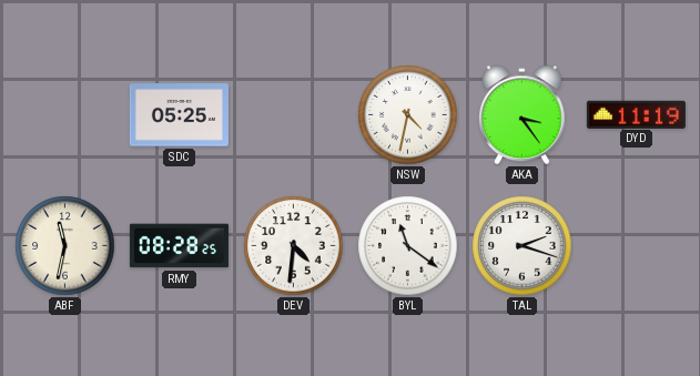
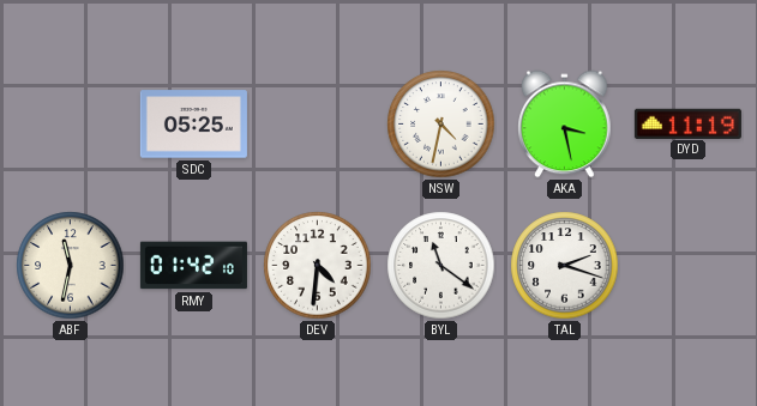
AKA: 3:24 -> 3:28
RMY: 08:28 -> 01:42
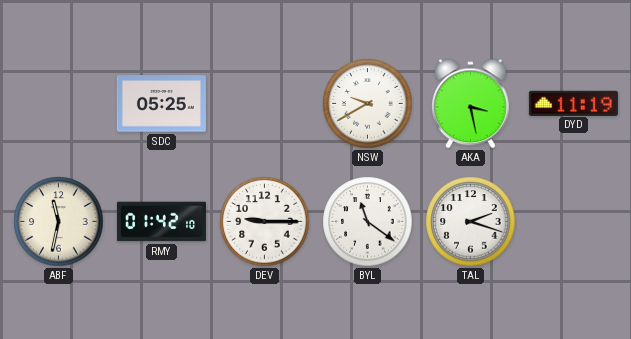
NSW: 4:32 -> 9:40
DEV: 4:31 -> 9:15
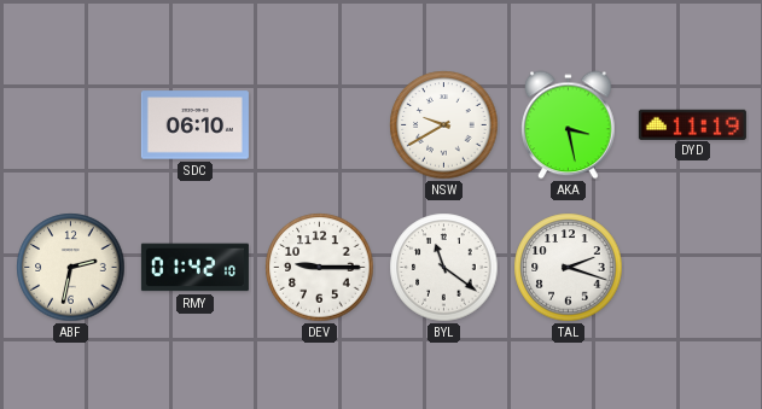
SDC: 05:25 -> 06:10
ABF: 11:32 -> 2:32
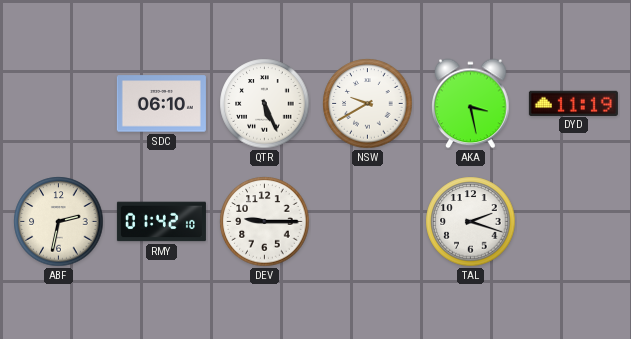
QTR: none -> 5:26
BYL: 11:21 -> none
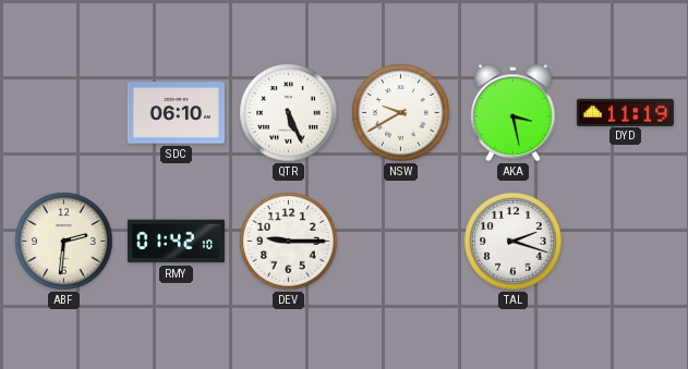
ABF: 2:32 -> 2:31
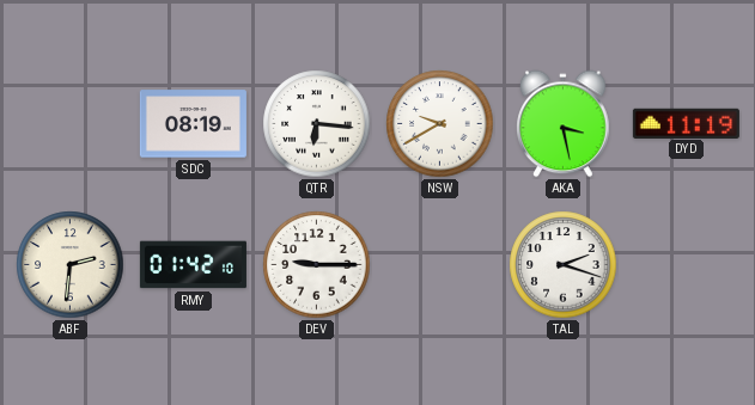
SDC: 06:10 -> 08:19
QTR: 5:26 -> 6:16
